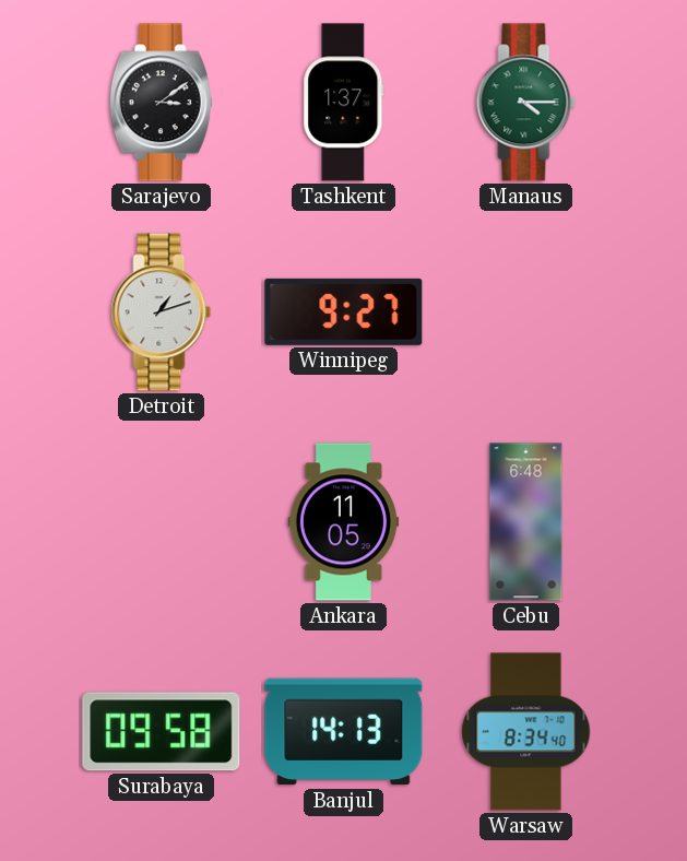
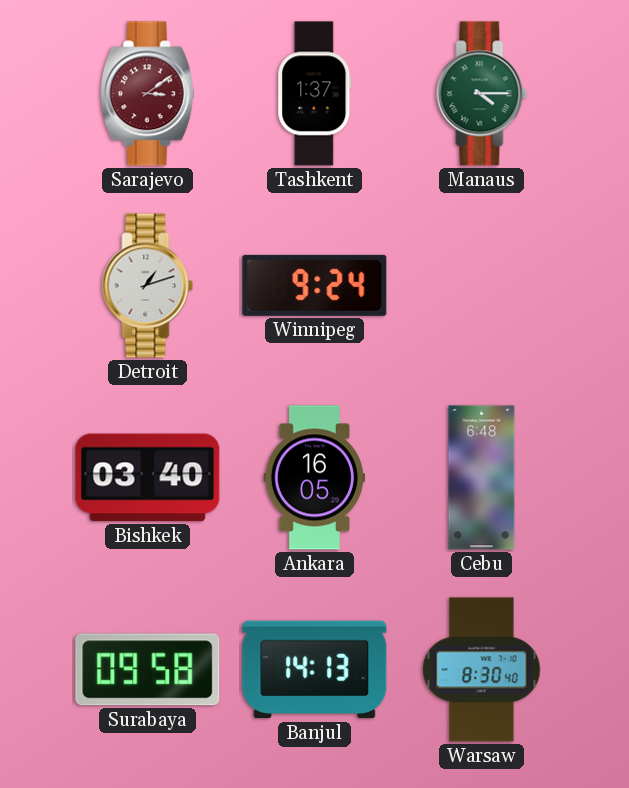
Sarajevo dial: black -> burgundy
Winnipeg: 9:27 -> 9:24
Bishkek: none -> 03:40
Ankara: 11:05 -> 16:05
Warsaw: 8:34 -> 8:30
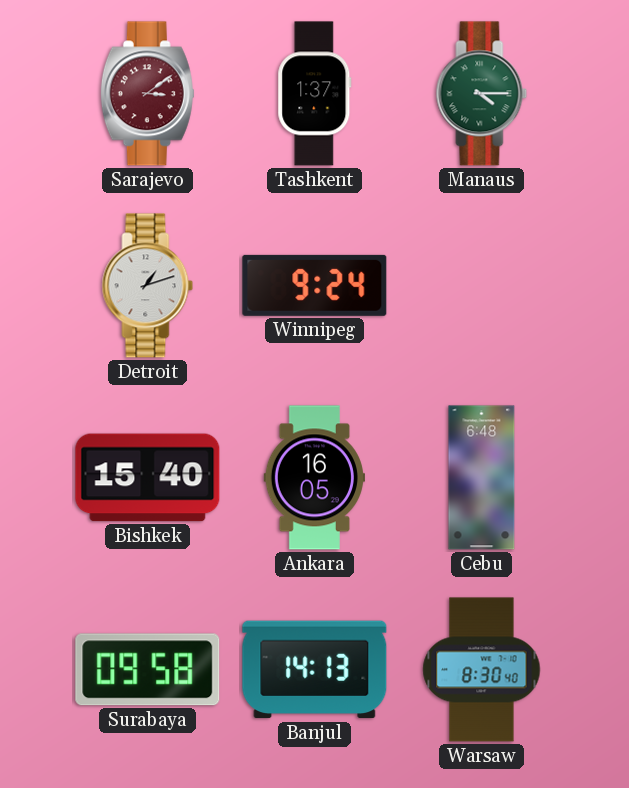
Bishkek: 03:40 -> 15:40
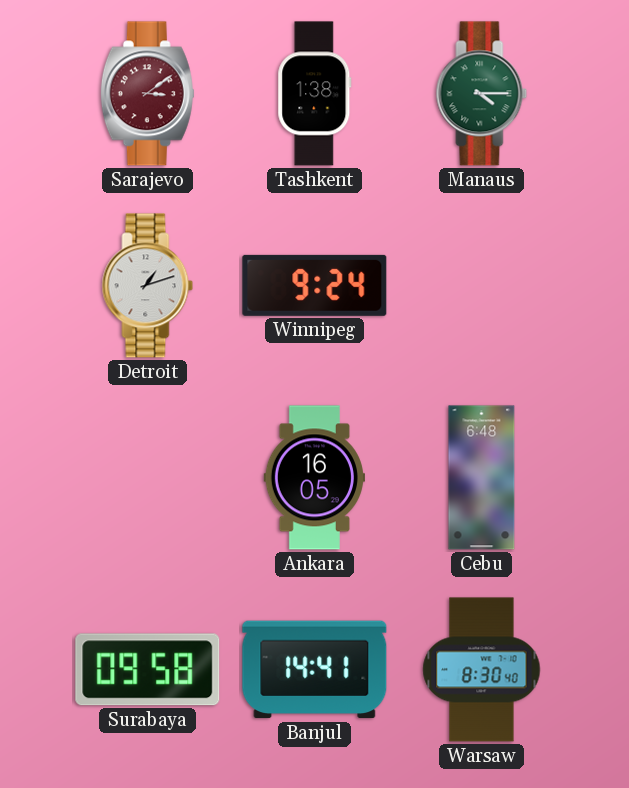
Tashkent: 1:37 -> 1:38
Bishkek: 15:40 -> none
Banjul: 14:13 -> 14:41
